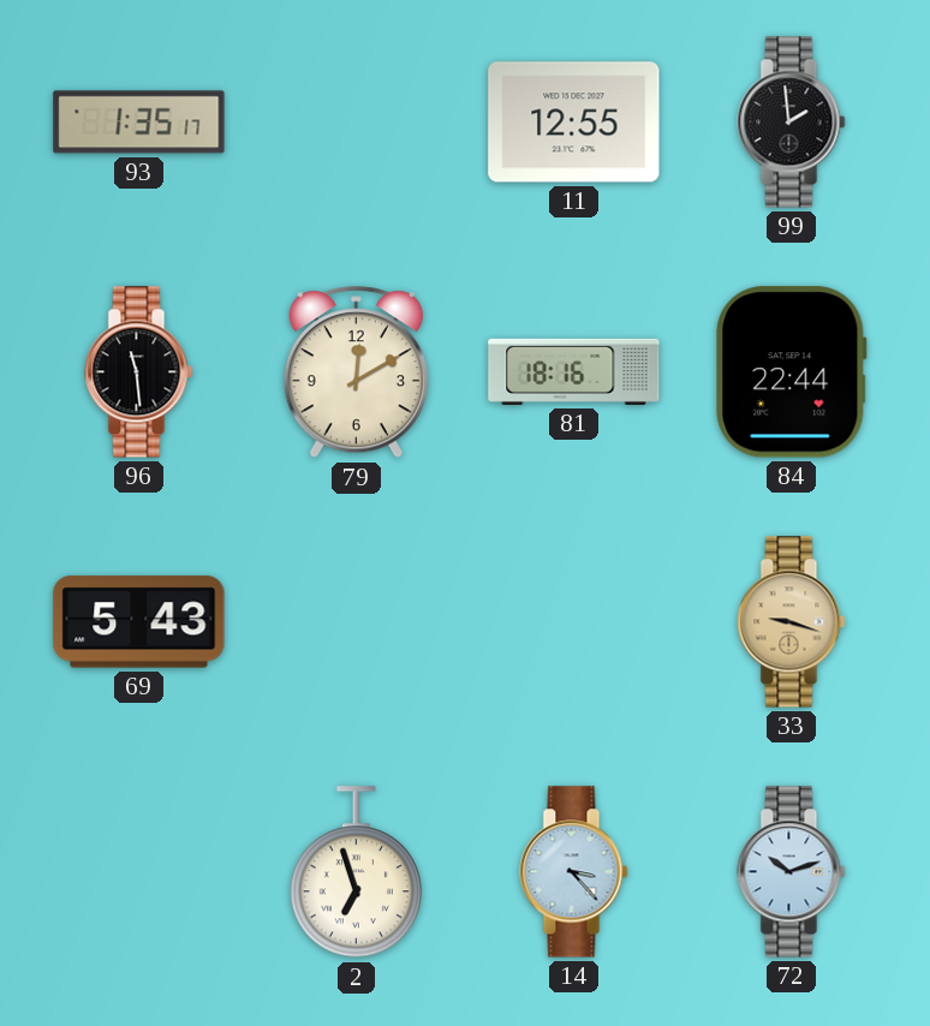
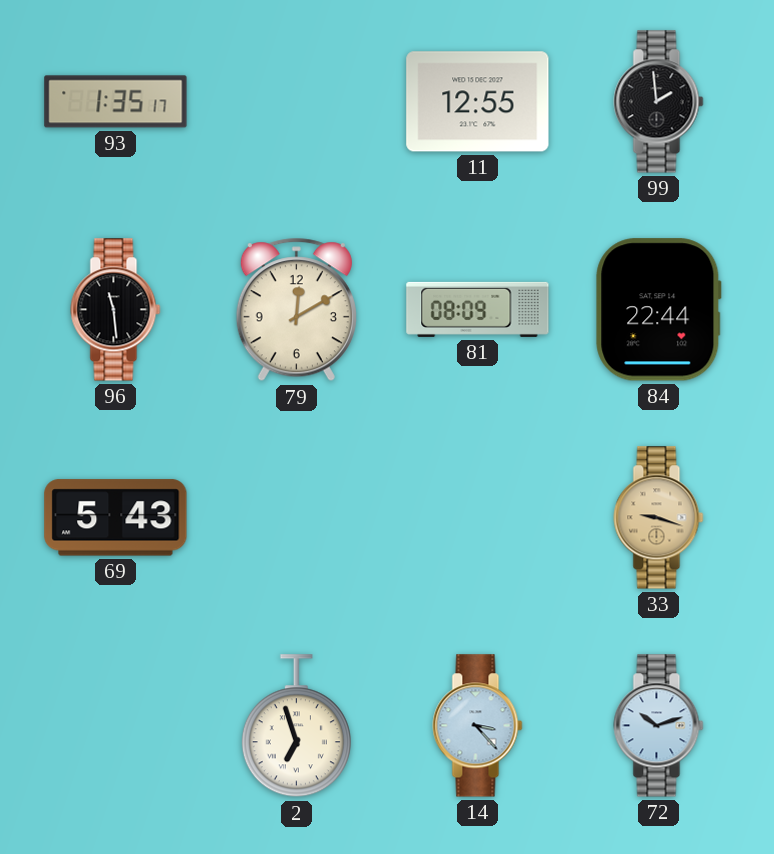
81: 18:16 -> 08:09
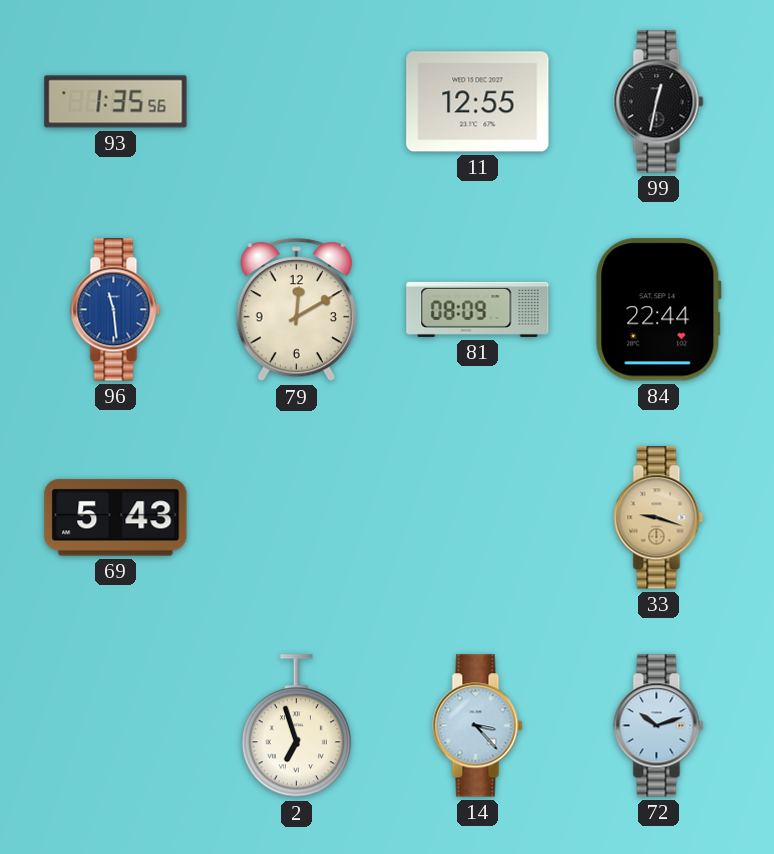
93: 1:35:17 -> 1:35:56
99: 1:59 -> 12:32
96 dial: black -> blue
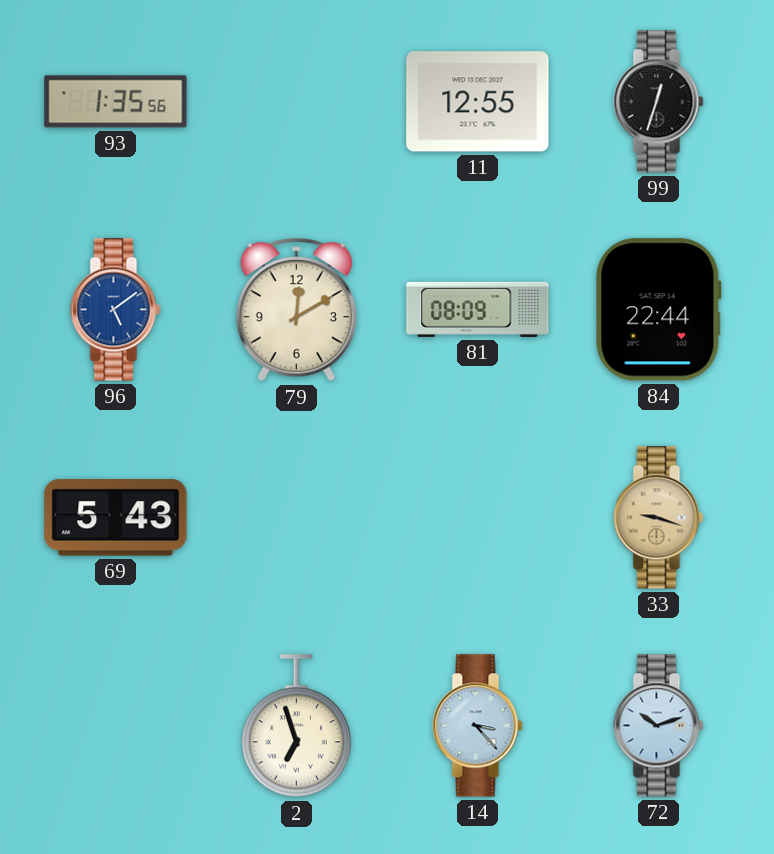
99: 12:32 -> 12:33
96: 11:29 -> 5:09
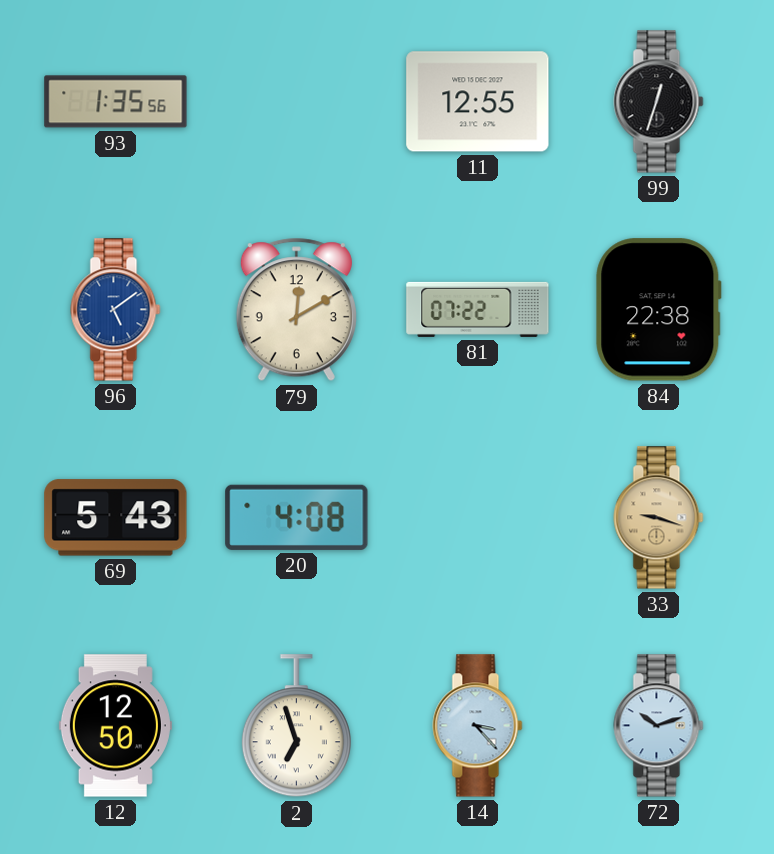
81: 08:09 -> 07:22
84: 22:44 -> 22:38
20: none -> 4:08
12: none -> 12:50
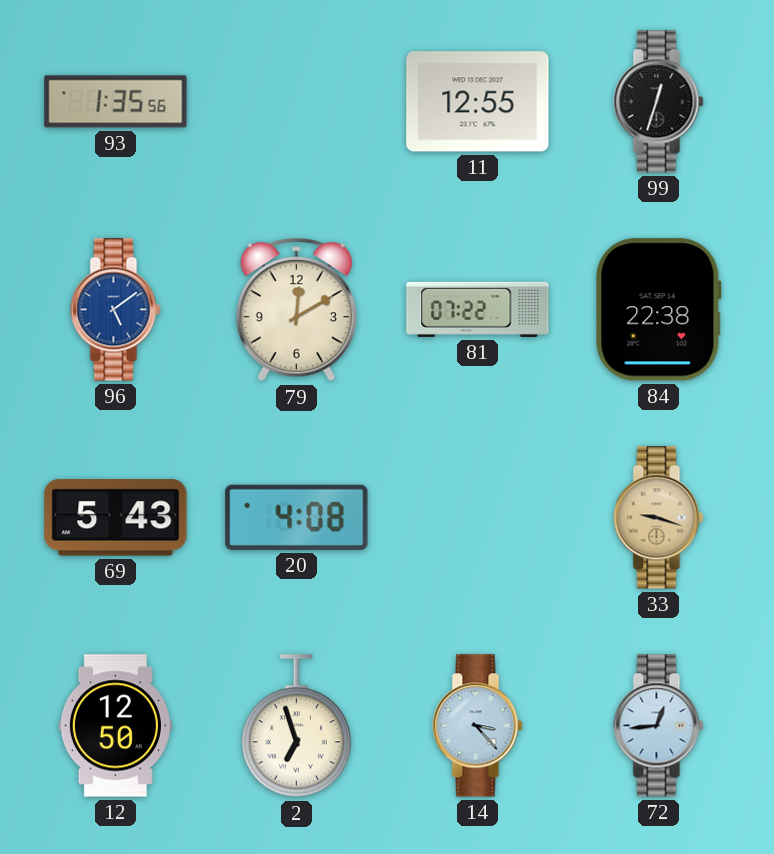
72: 10:12 -> 12:44
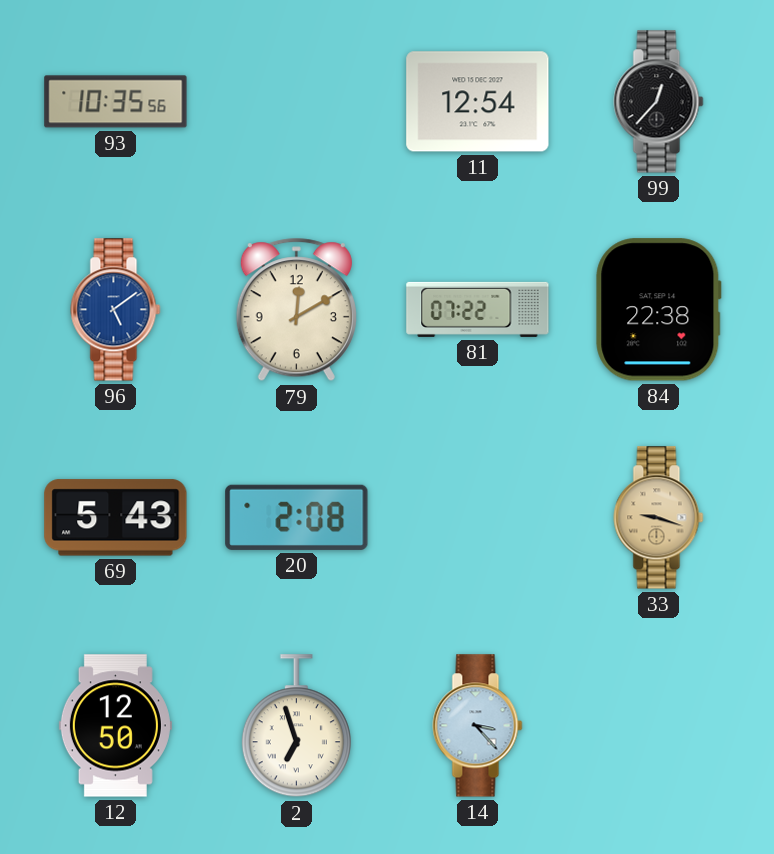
93: 1:35 -> 10:35
11: 12:55 -> 12:54
99: 12:33 -> 12:37
20: 4:08 -> 2:08
72: 12:44 -> none
